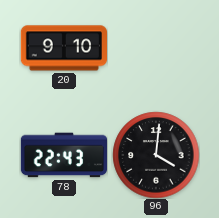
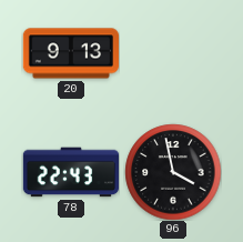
20: 9:10 -> 9:13
96: 4:01 -> 3:58
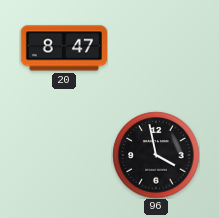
20: 9:13 -> 8:47
78: 22:43 -> none
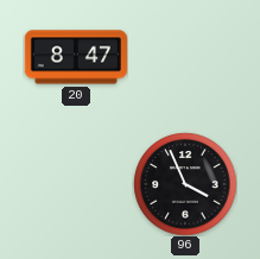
96: 3:58 -> 3:56
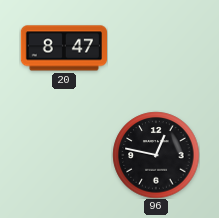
96: 3:56 -> 12:47
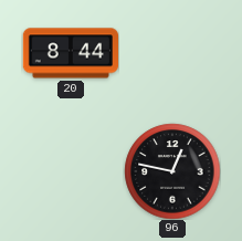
20: 8:47 -> 8:44
